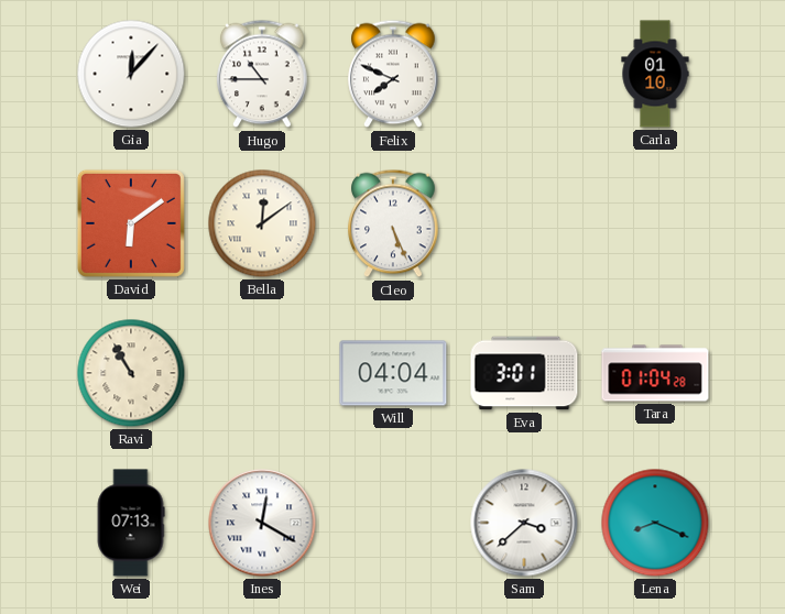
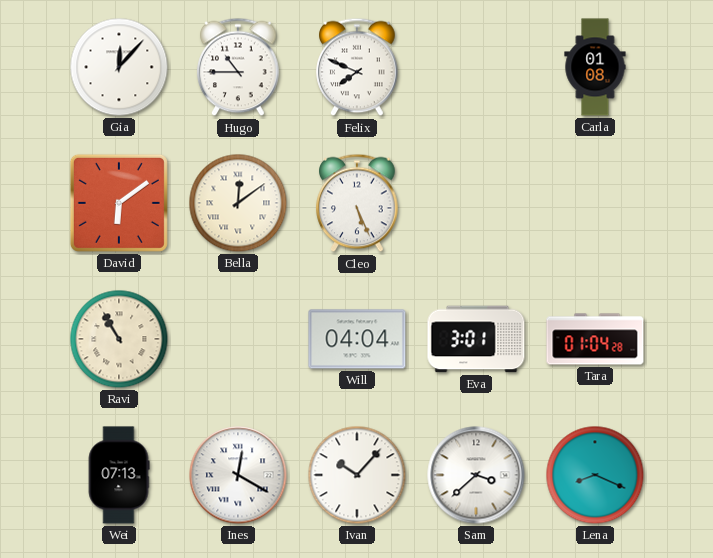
Carla: 01:10 -> 01:08
Ivan: none -> 10:07
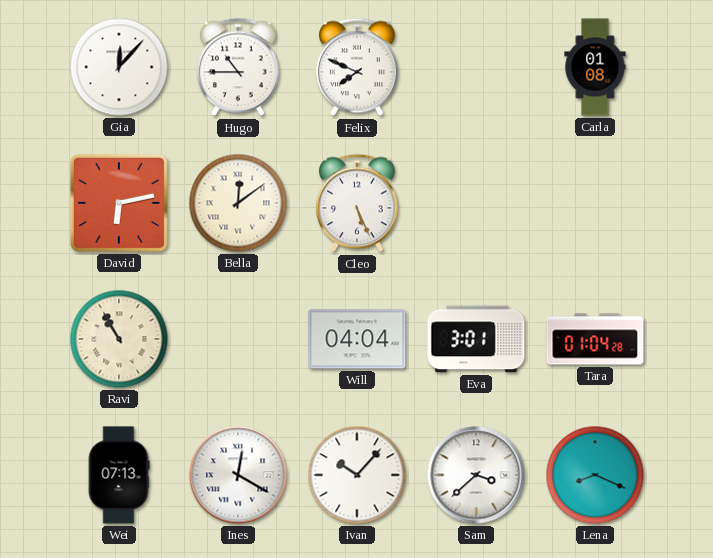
David: 6:09 -> 6:13
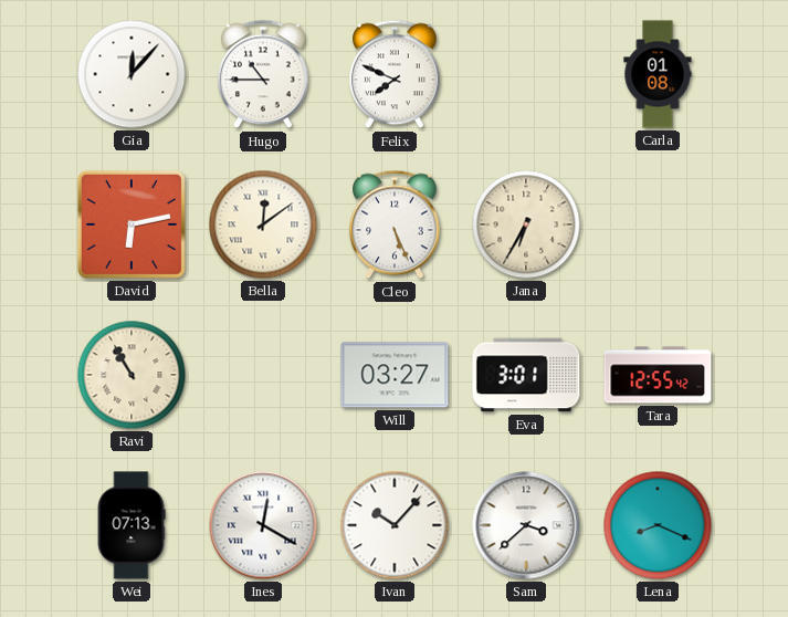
Jana: none -> 6:35
Will: 04:04 -> 03:27
Tara: 01:04 -> 12:55
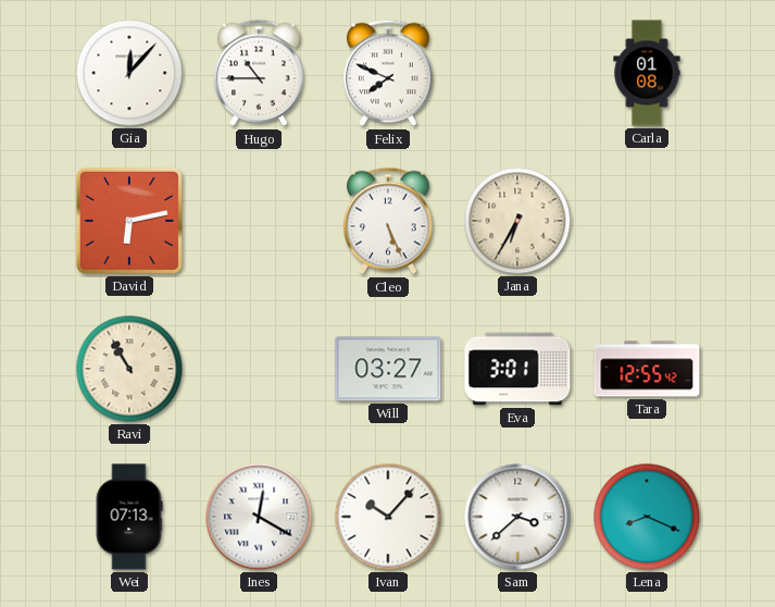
Bella: 12:09 -> none
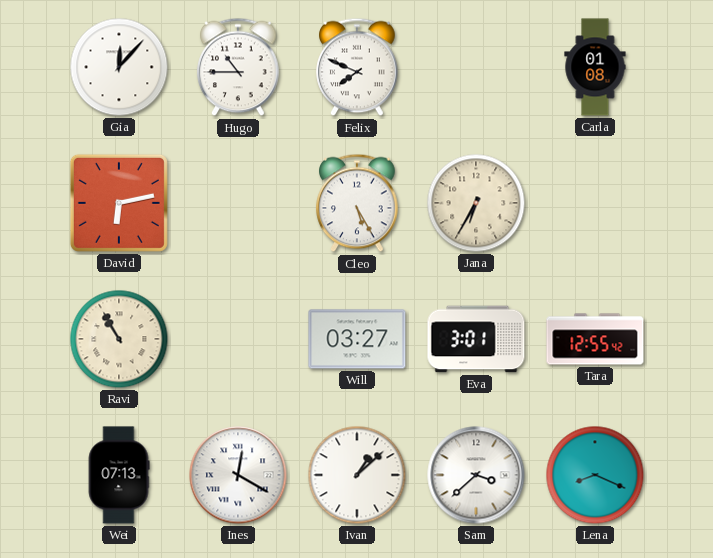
Cleo: 5:26 -> 5:25
Ivan: 10:07 -> 1:08
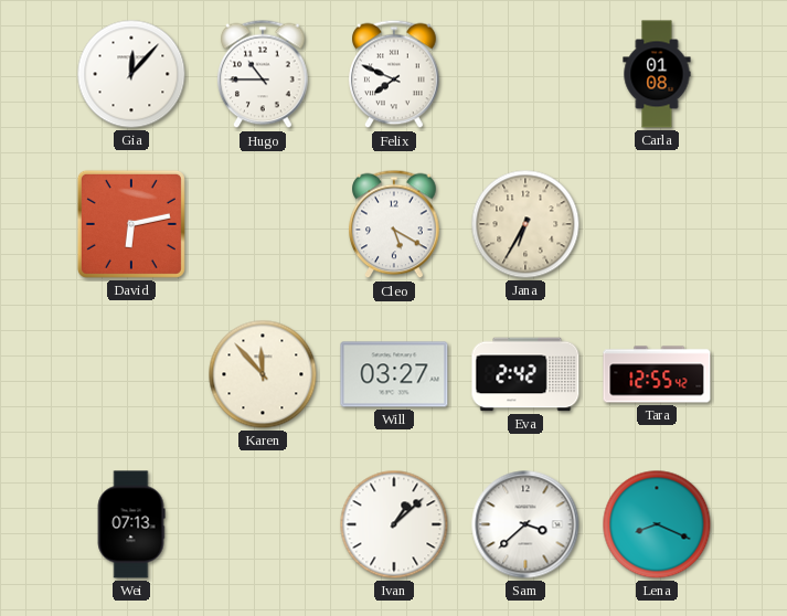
Cleo: 5:25 -> 5:20
Ravi: 10:55 -> none
Karen: none -> 11:53
Eva: 3:01 -> 2:42
Ines: 12:20 -> none
